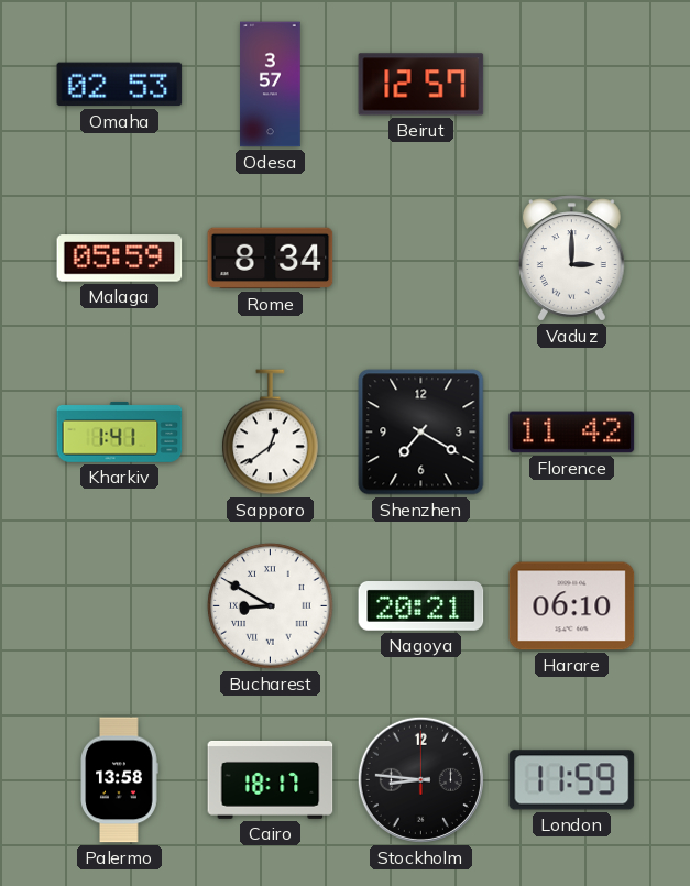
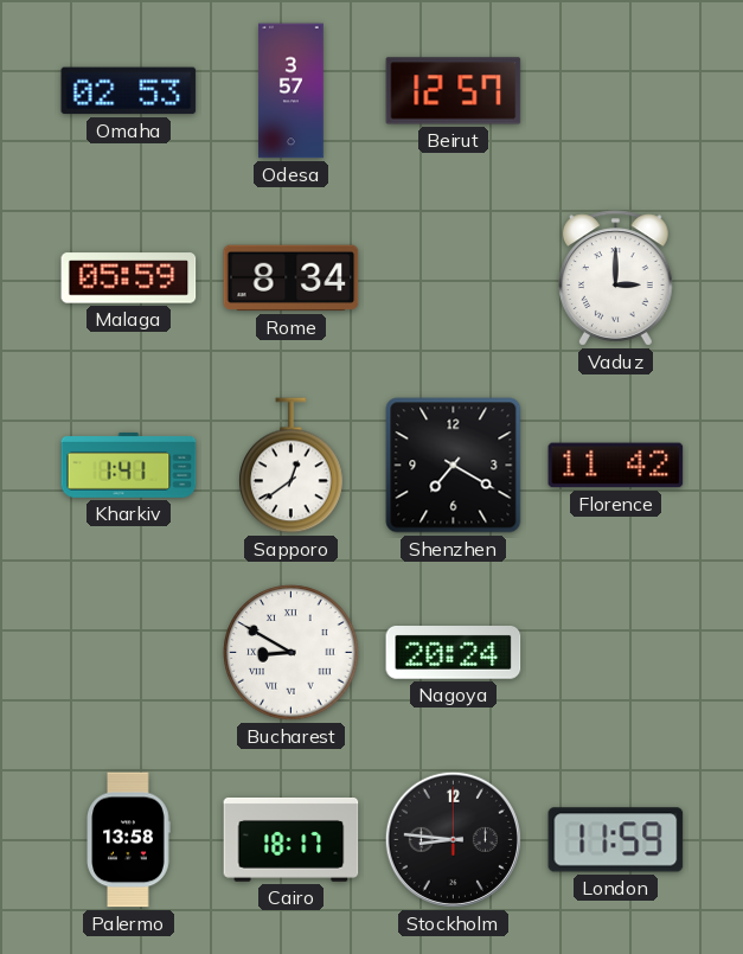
Nagoya: 20:21 -> 20:24
Harare: 06:10 -> none
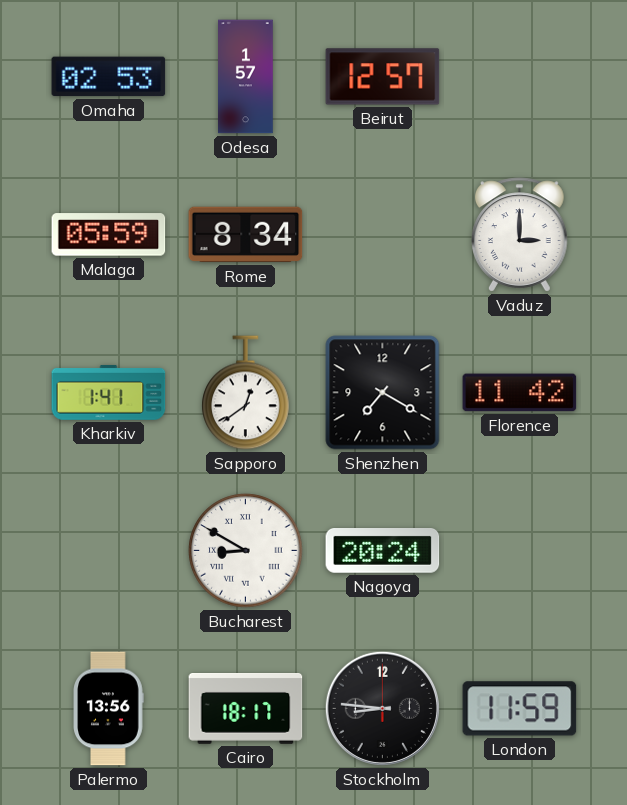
Odesa: 3:57 -> 1:57
Palermo: 13:58 -> 13:56
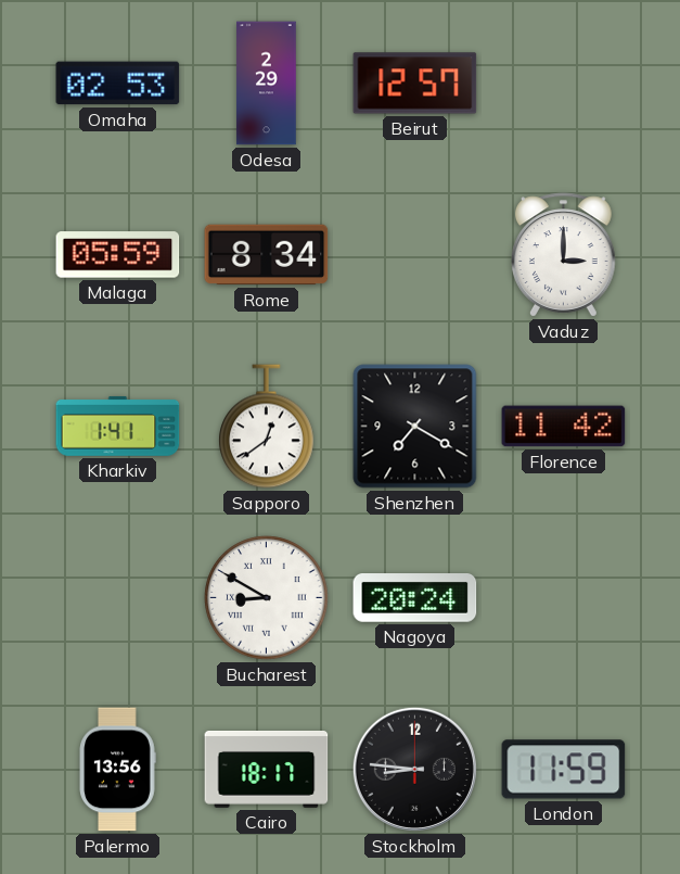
Odesa: 1:57 -> 2:29
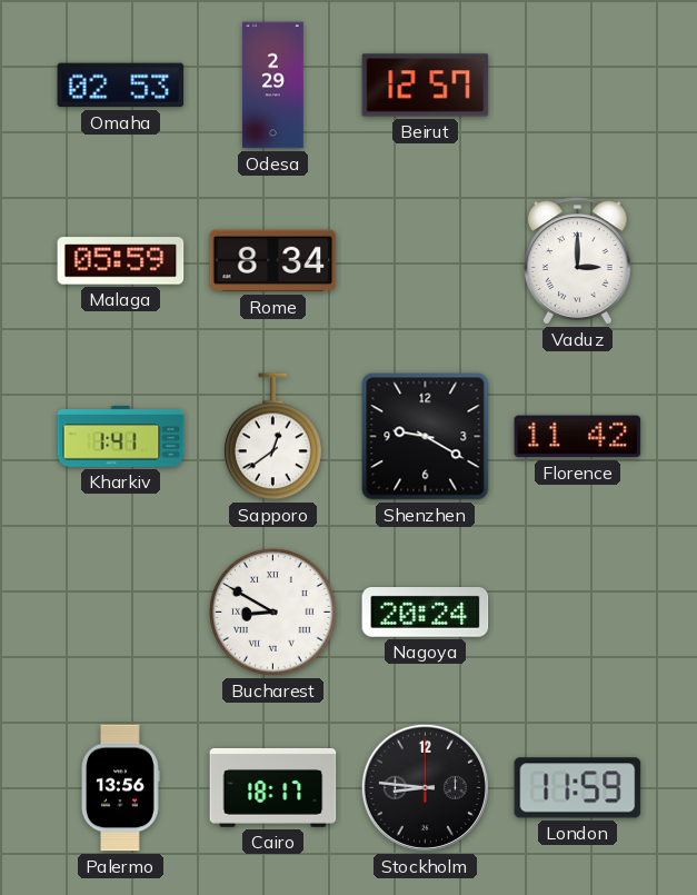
Shenzhen: 7:20 -> 9:20
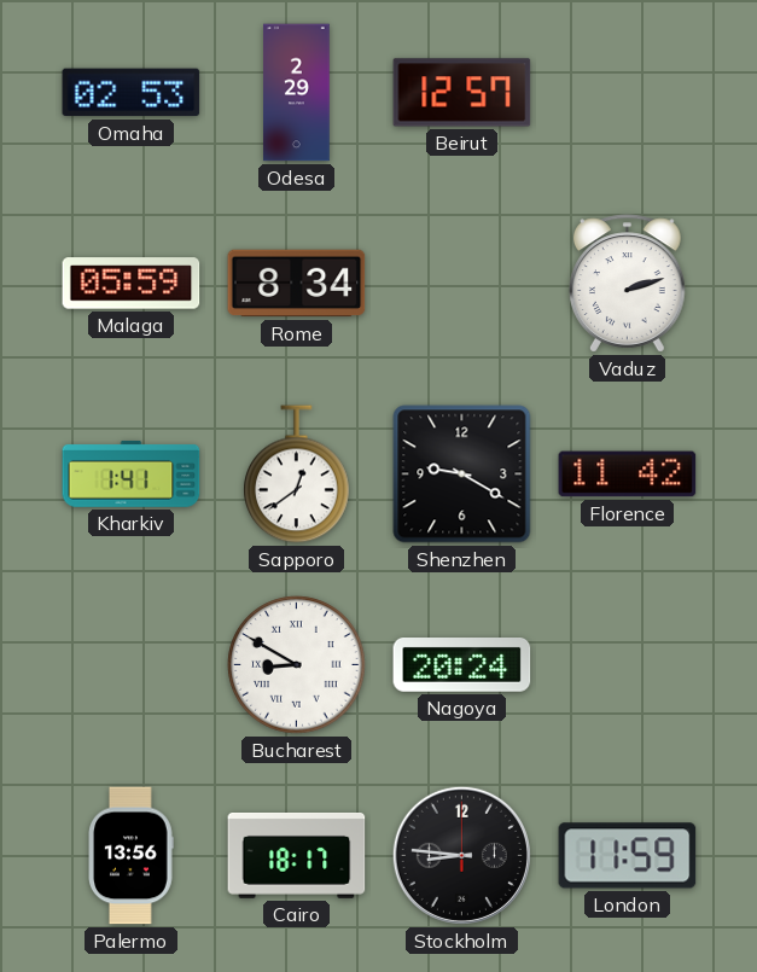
Vaduz: 3:00 -> 2:12
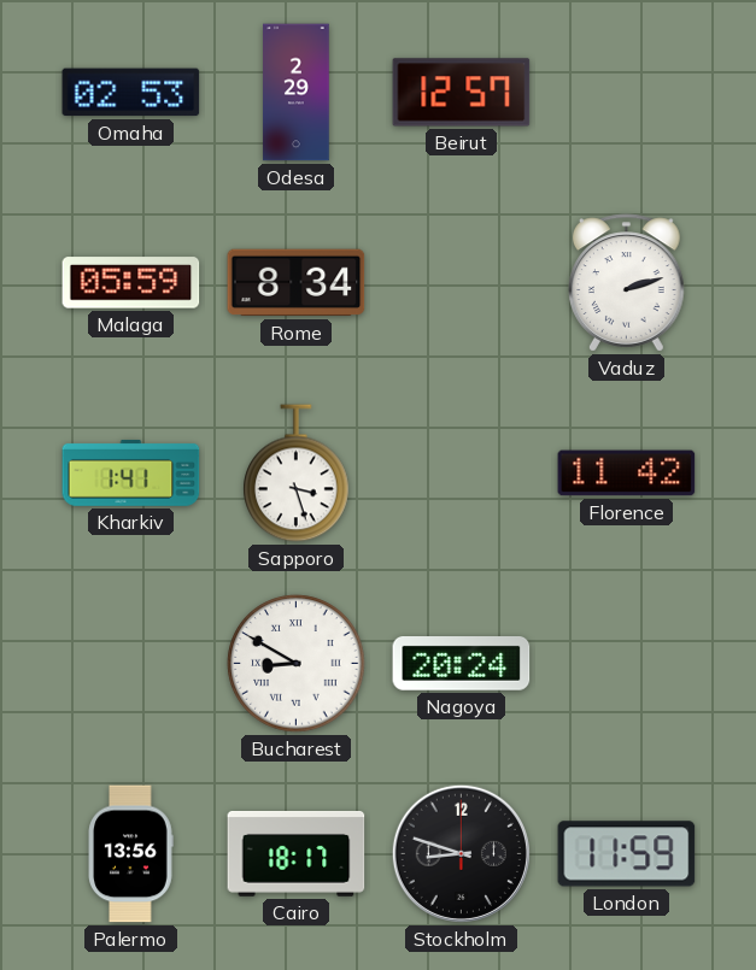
Sapporo: 12:39 -> 3:27
Shenzhen: 9:20 -> none
Stockholm: 8:46 -> 8:48
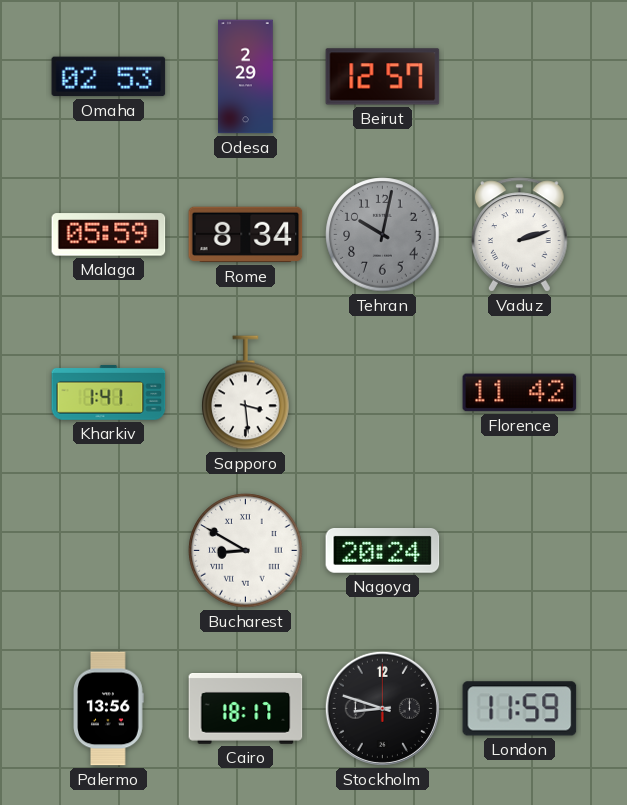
Tehran: none -> 10:02
Sapporo: 3:27 -> 3:29
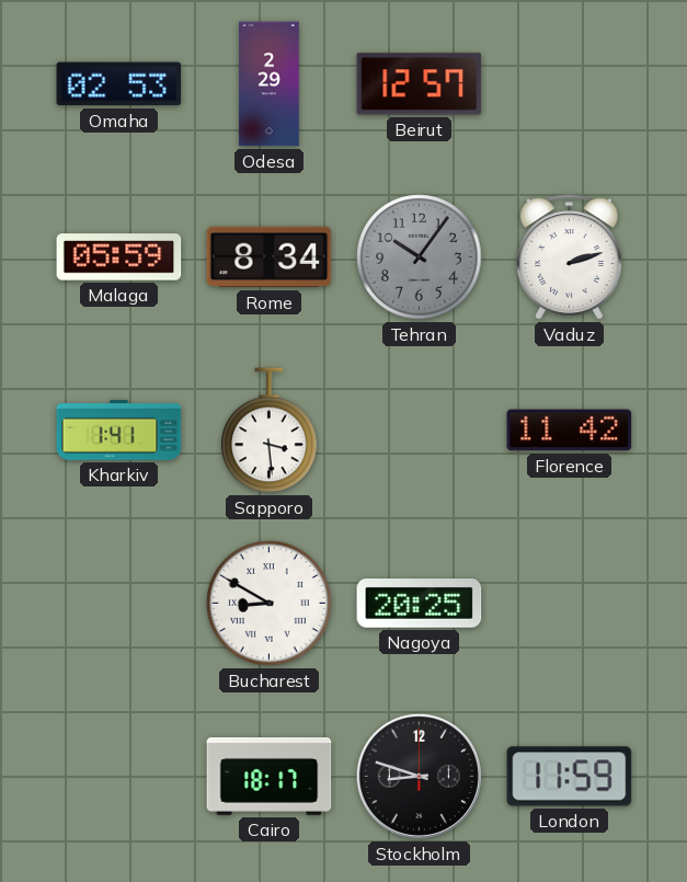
Tehran: 10:02 -> 10:06
Nagoya: 20:24 -> 20:25
Palermo: 13:56 -> none
